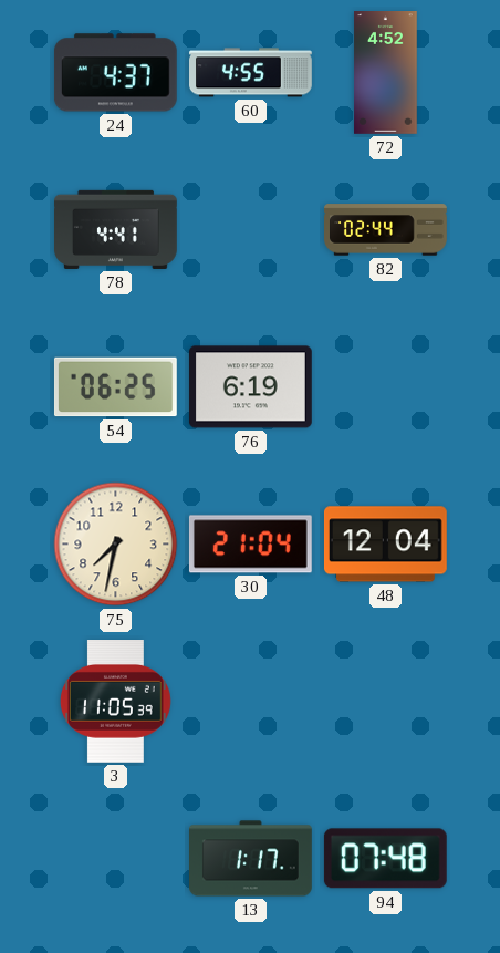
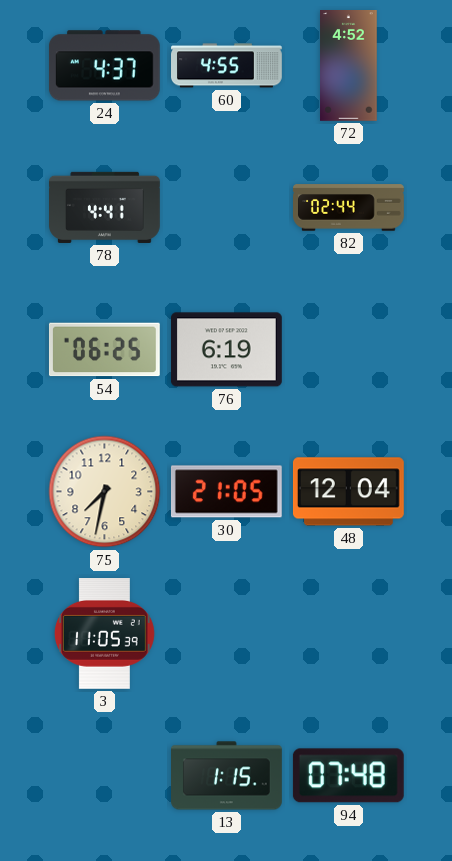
30: 21:04 -> 21:05
13: 1:17 -> 1:15
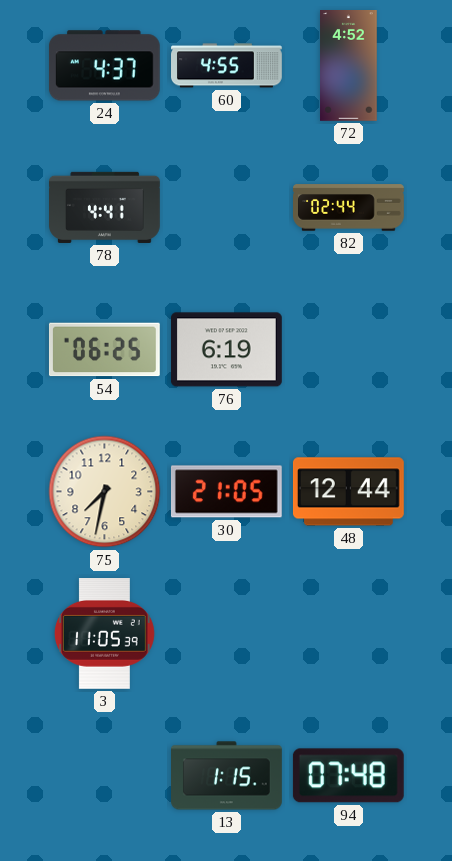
48: 12:04 -> 12:44
